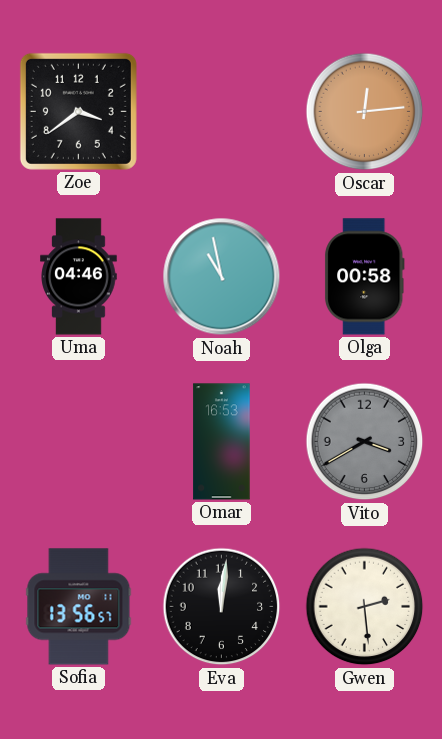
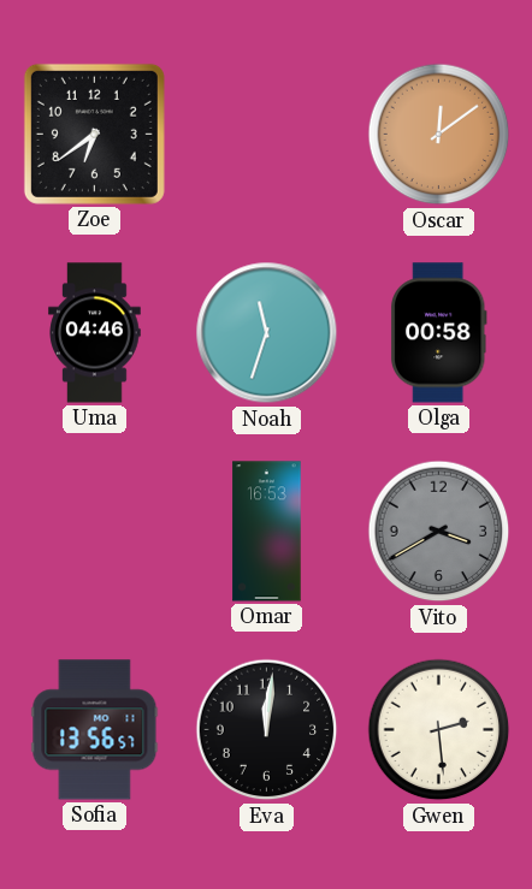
Zoe: 3:39 -> 6:39
Oscar: 12:14 -> 12:09
Noah: 10:58 -> 11:33
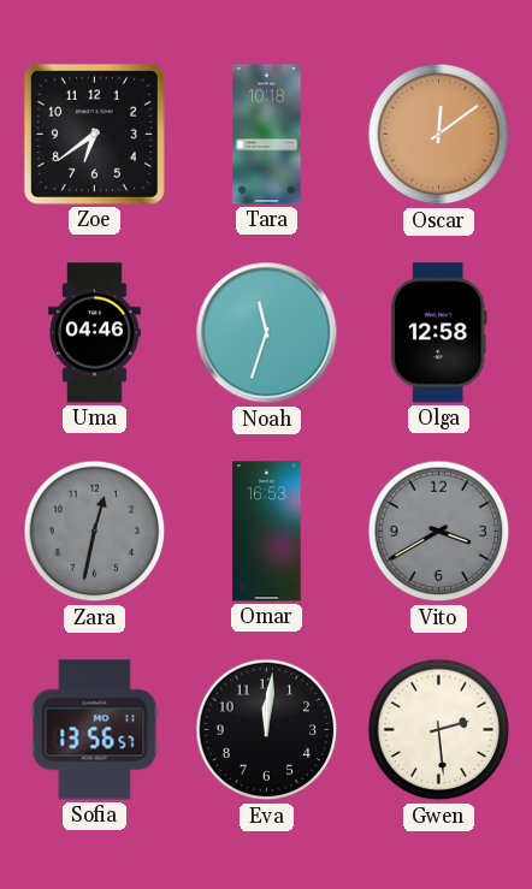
Tara: none -> 10:18
Olga: 00:58 -> 12:58
Zara: none -> 12:32
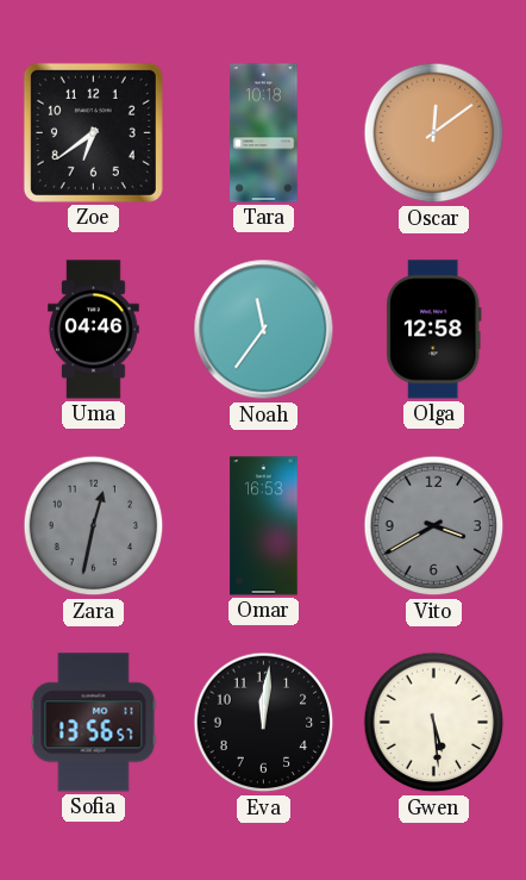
Noah: 11:33 -> 11:36
Gwen: 2:29 -> 5:29
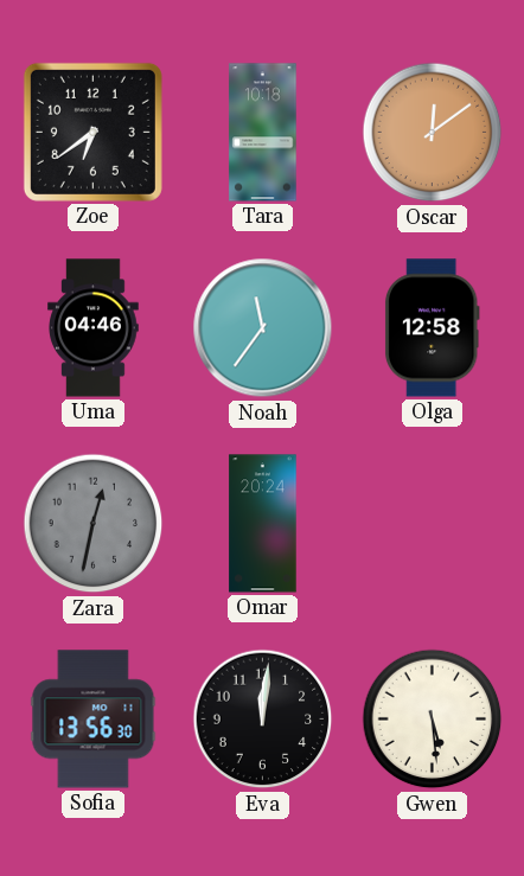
Omar: 16:53 -> 20:24
Vito: 3:40 -> none
Sofia: 13:56:57 -> 13:56:30
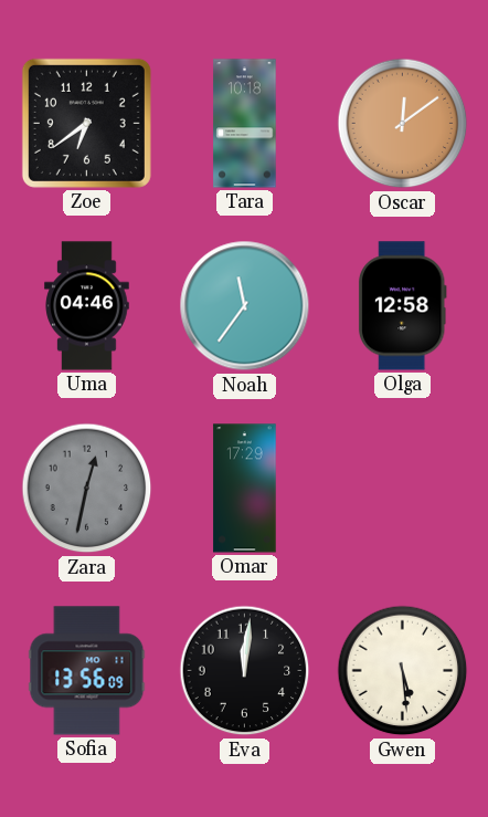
Omar: 20:24 -> 17:29
Sofia: 13:56:30 -> 13:56:09
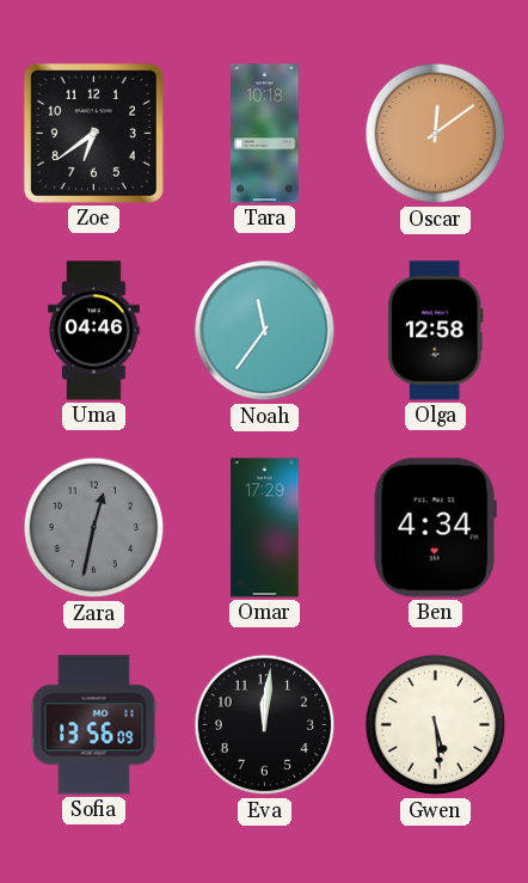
Ben: none -> 4:34
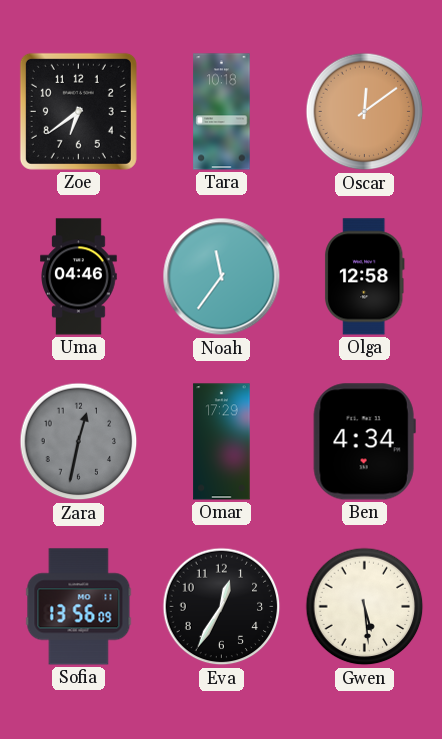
Eva: 12:01 -> 12:35
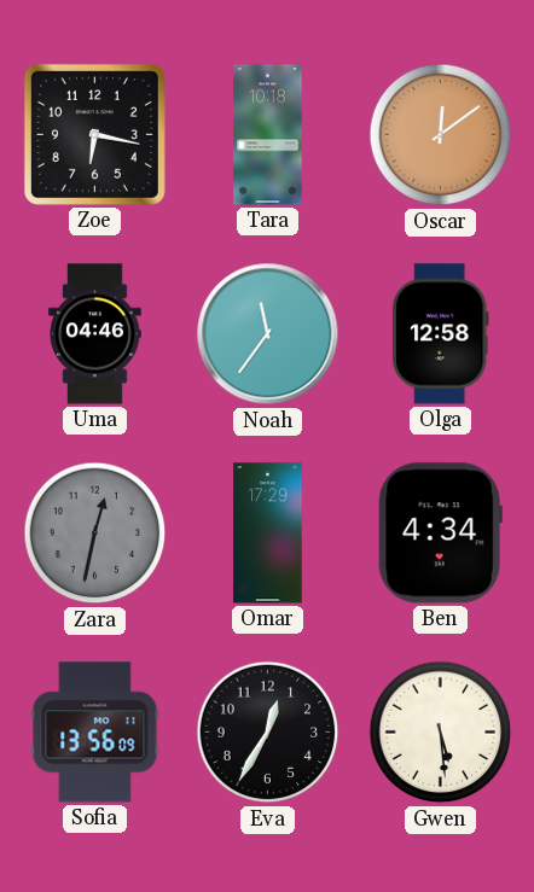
Zoe: 6:39 -> 6:17
